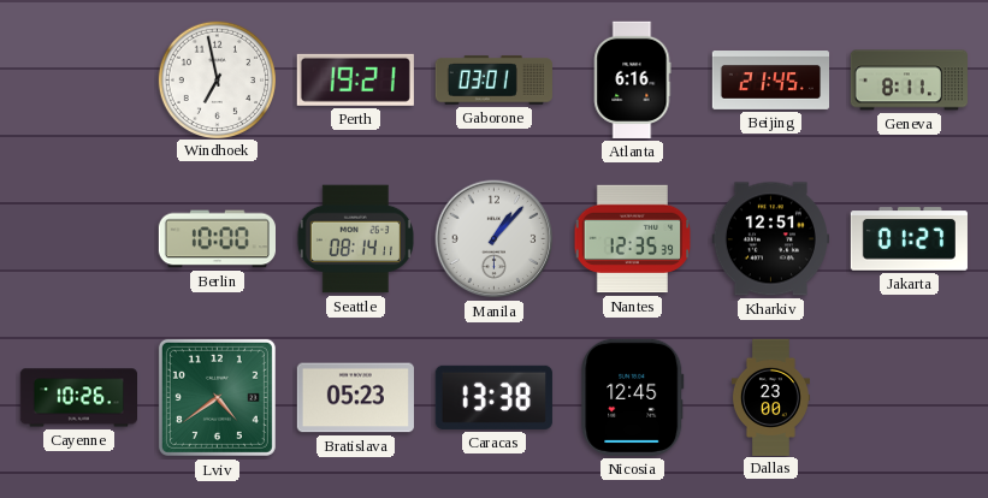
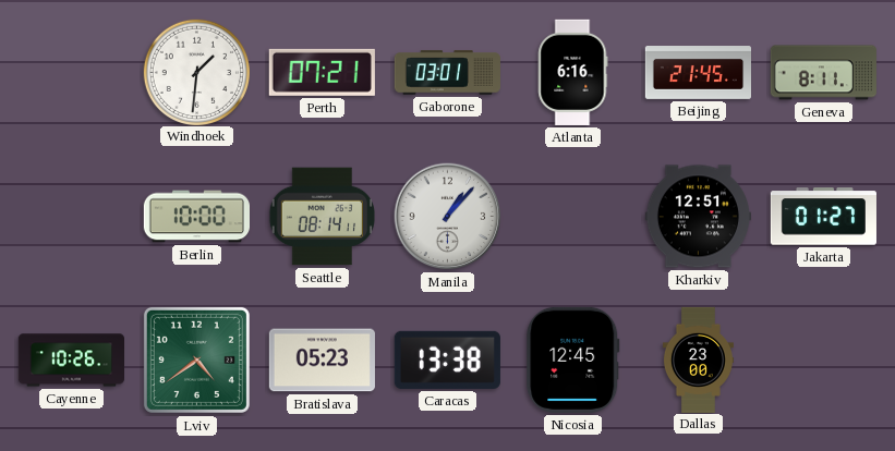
Windhoek: 6:58 -> 1:31
Perth: 19:21 -> 07:21
Nantes: 12:35 -> none
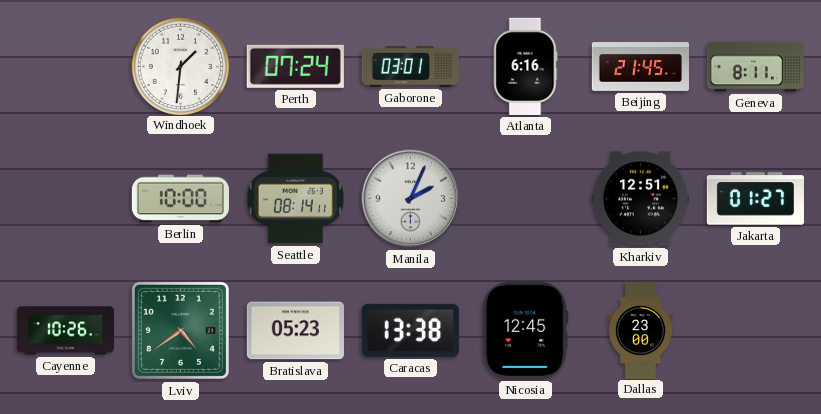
Perth: 07:21 -> 07:24
Manila: 1:07 -> 2:04
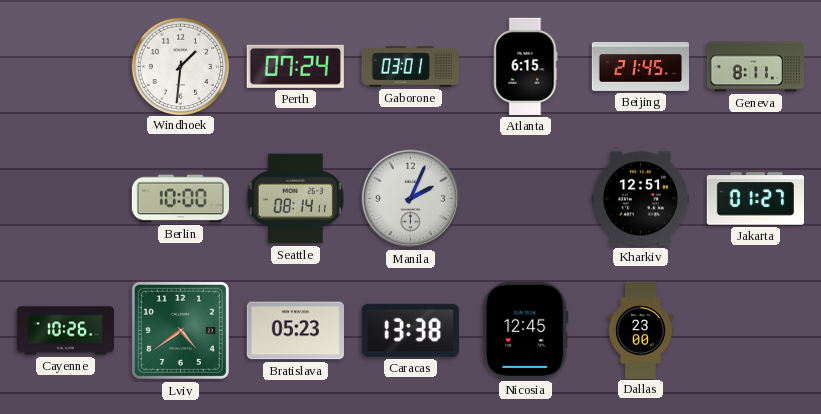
Atlanta: 6:16 -> 6:15
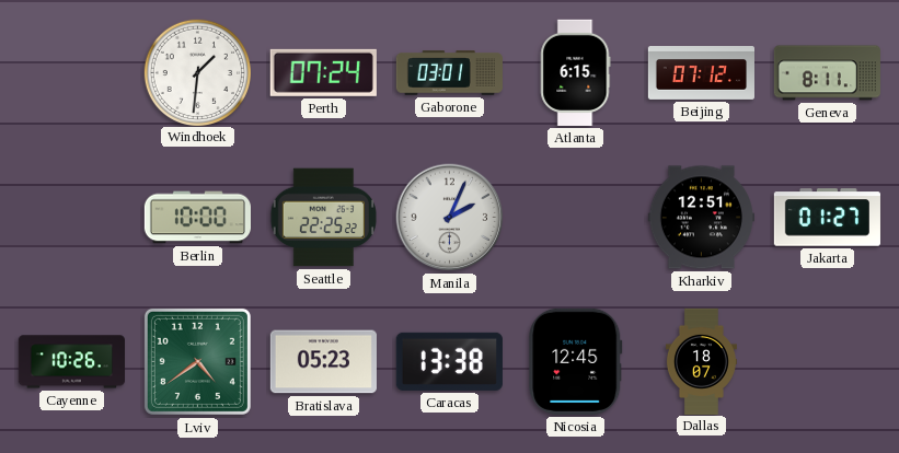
Beijing: 21:45 -> 07:12
Seattle: 08:14 -> 22:25
Dallas: 23:00 -> 18:07
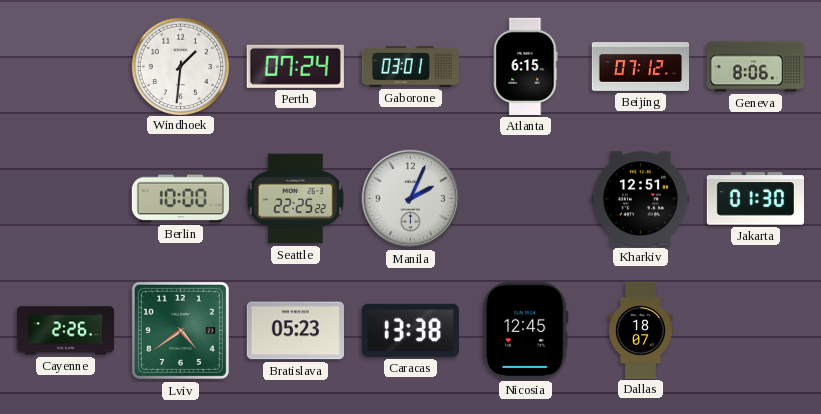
Geneva: 8:11 -> 8:06
Jakarta: 01:27 -> 01:30
Cayenne: 10:26 -> 2:26
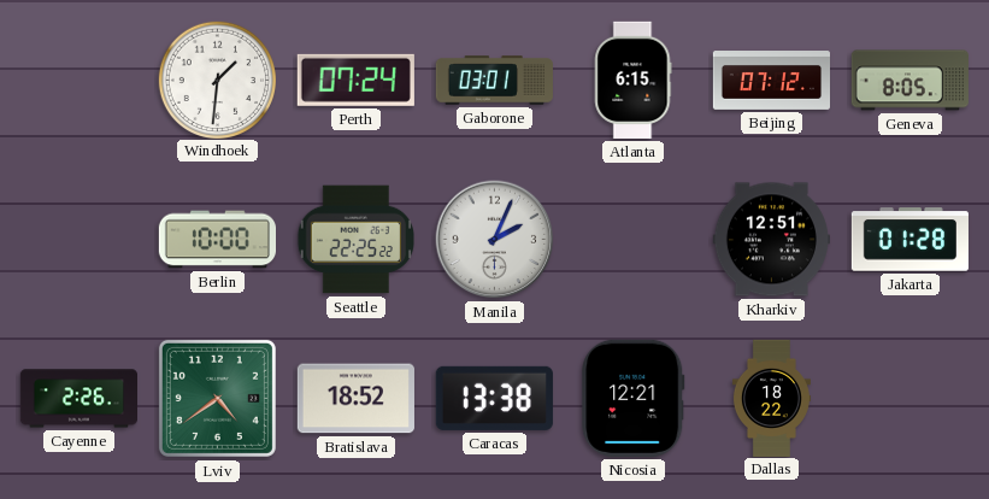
Geneva: 8:06 -> 8:05
Jakarta: 01:30 -> 01:28
Bratislava: 05:23 -> 18:52
Nicosia: 12:45 -> 12:21
Dallas: 18:07 -> 18:22
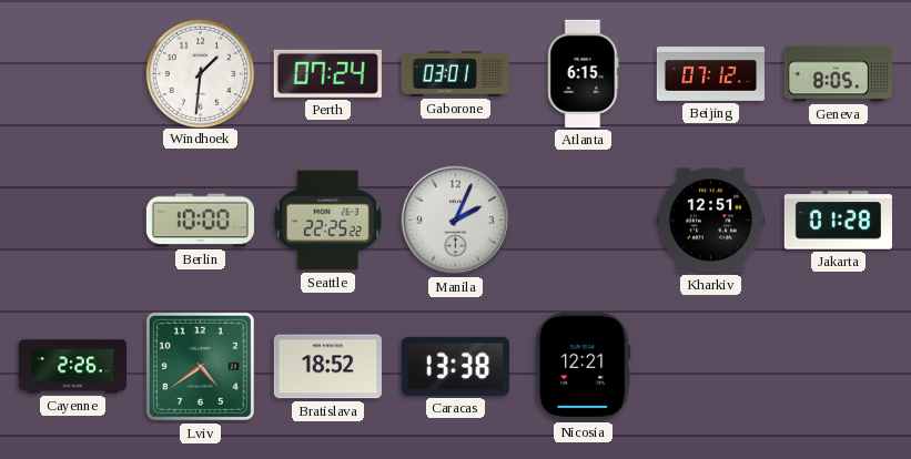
Dallas: 18:22 -> none
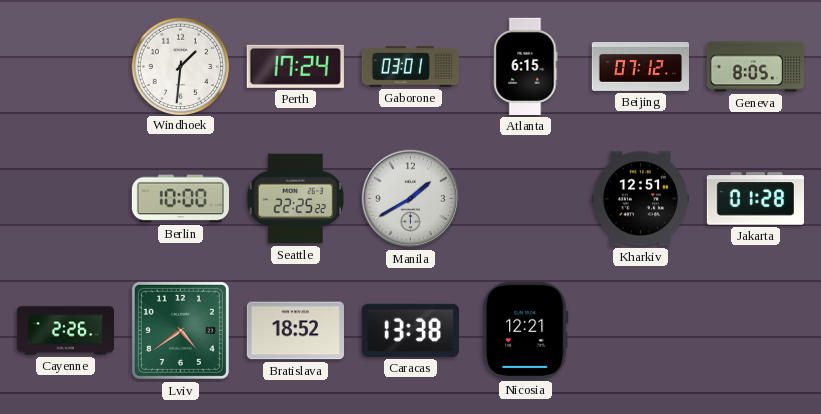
Perth: 07:24 -> 17:24
Manila: 2:04 -> 1:40
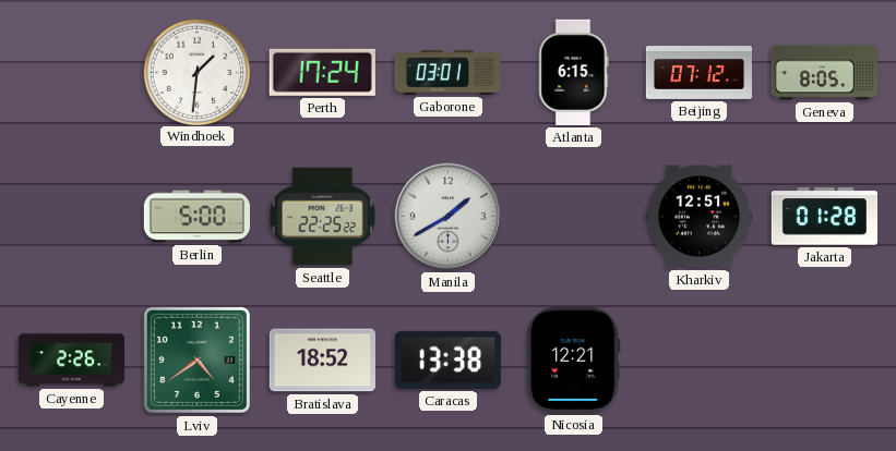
Berlin: 10:00 -> 5:00
